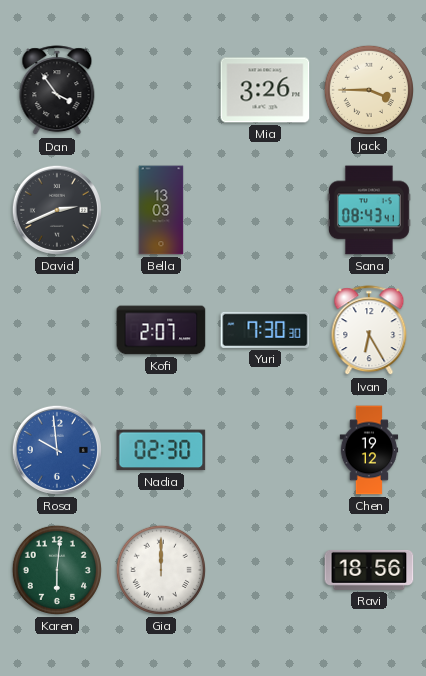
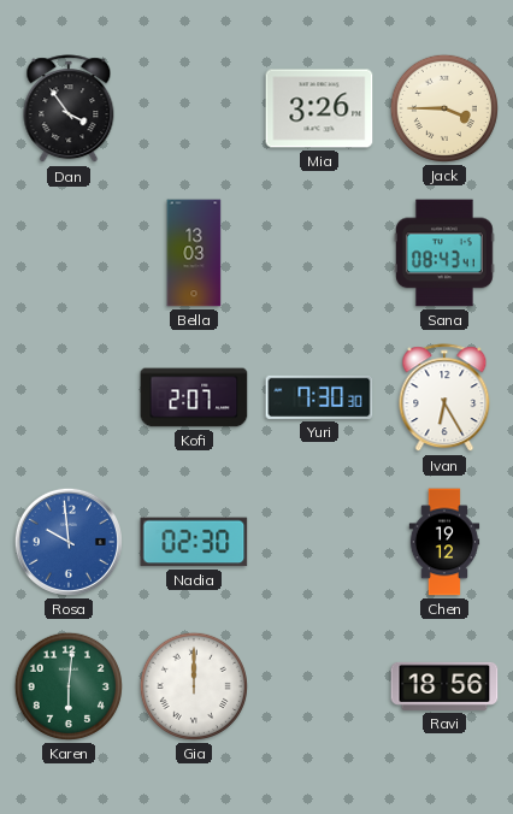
David: 2:41 -> none
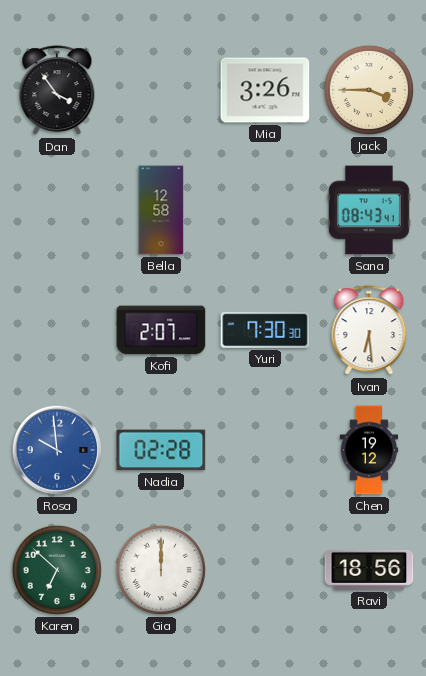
Bella: 13:03 -> 12:58
Ivan: 6:25 -> 6:29
Nadia: 02:30 -> 02:28
Karen: 6:01 -> 6:52
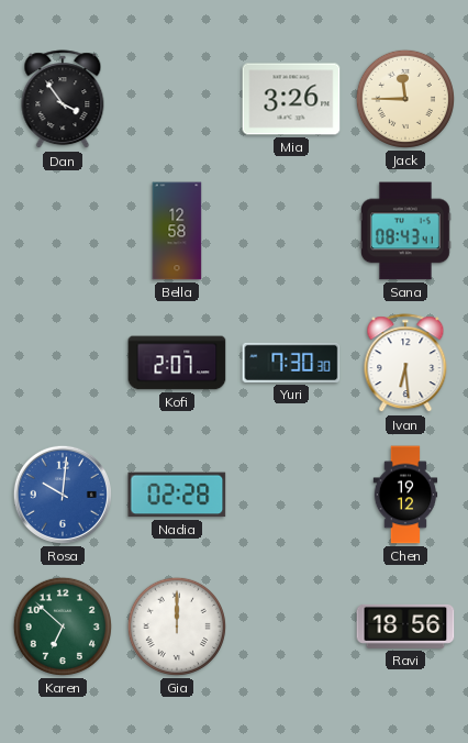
Jack: 3:45 -> 11:45
Rosa: 9:59 -> 10:01
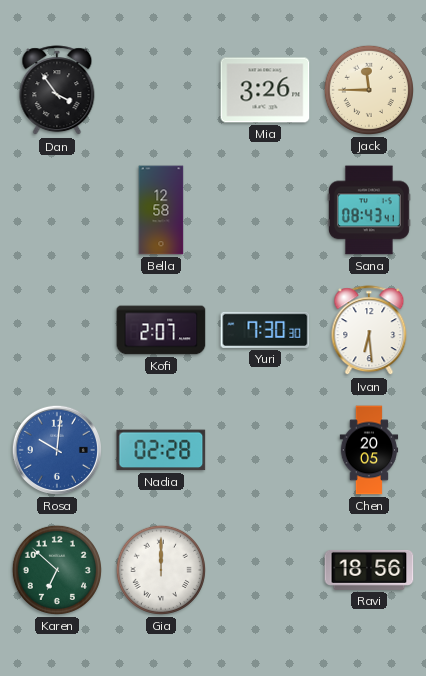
Chen: 19:12 -> 20:05
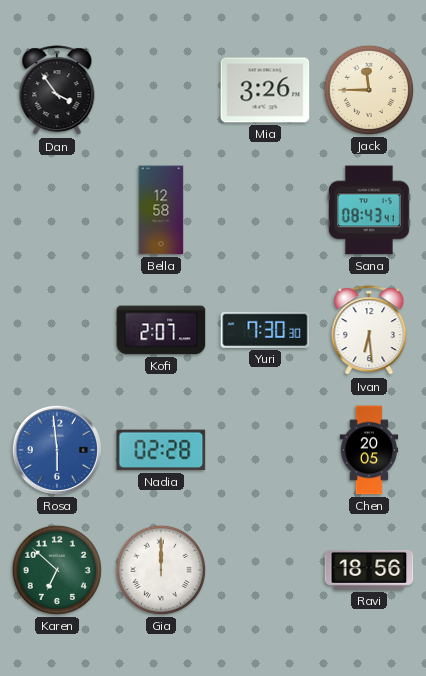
Rosa: 10:01 -> 5:59
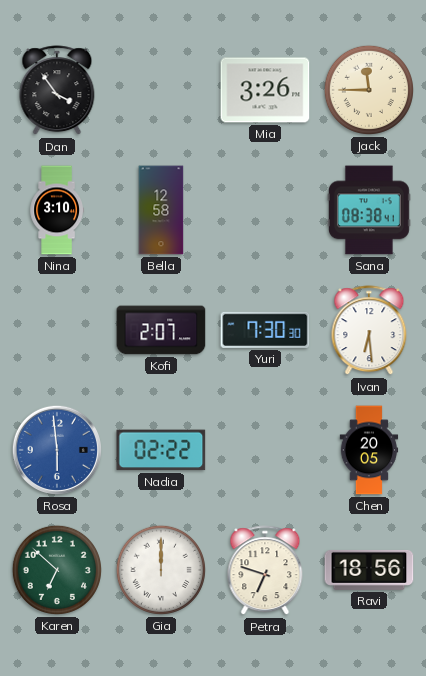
Nina: none -> 3:10
Sana: 08:43 -> 08:38
Nadia: 02:28 -> 02:22
Petra: none -> 6:48
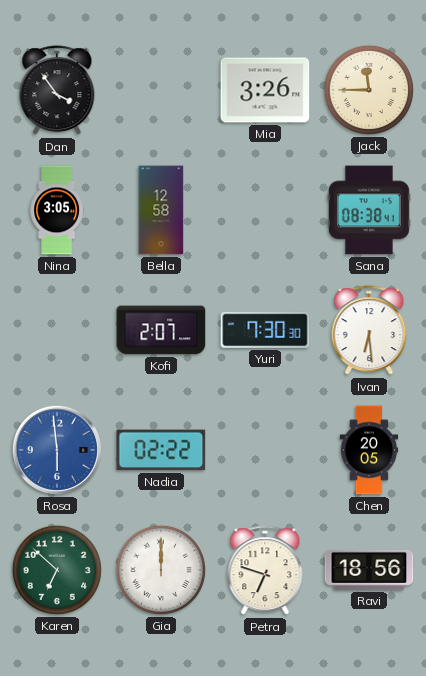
Nina: 3:10 -> 3:05
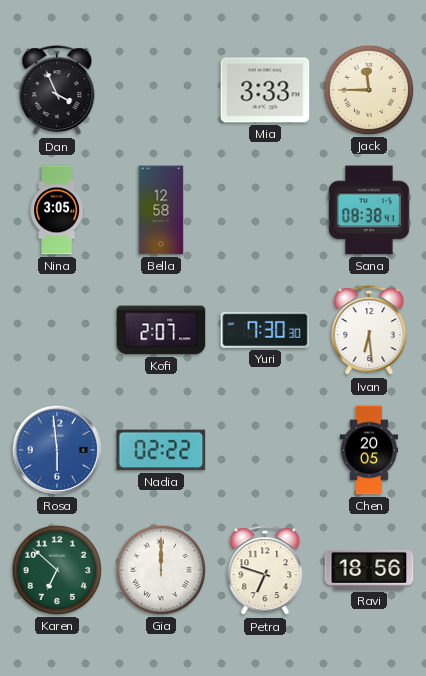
Dan: 3:54 -> 3:56
Mia: 3:26 -> 3:33
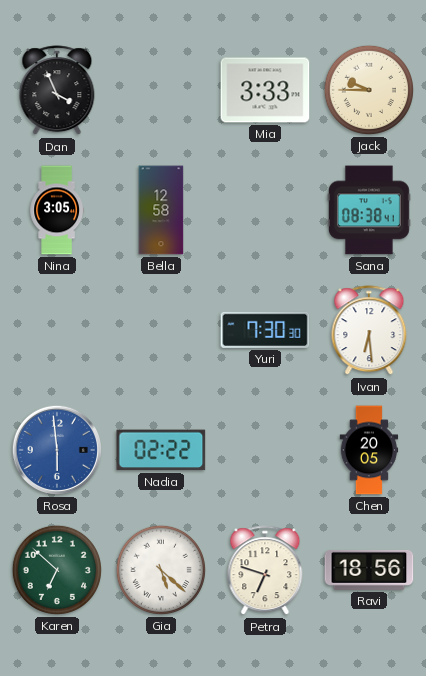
Jack: 11:45 -> 9:45
Kofi: 2:07 -> none
Gia: 12:00 -> 5:22
